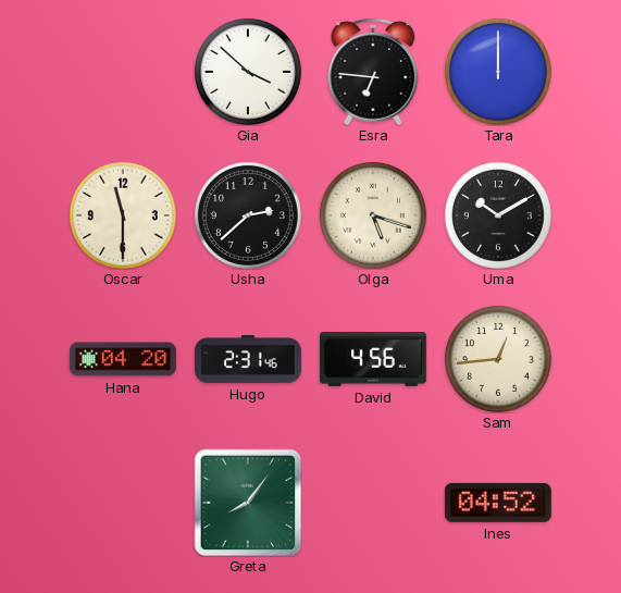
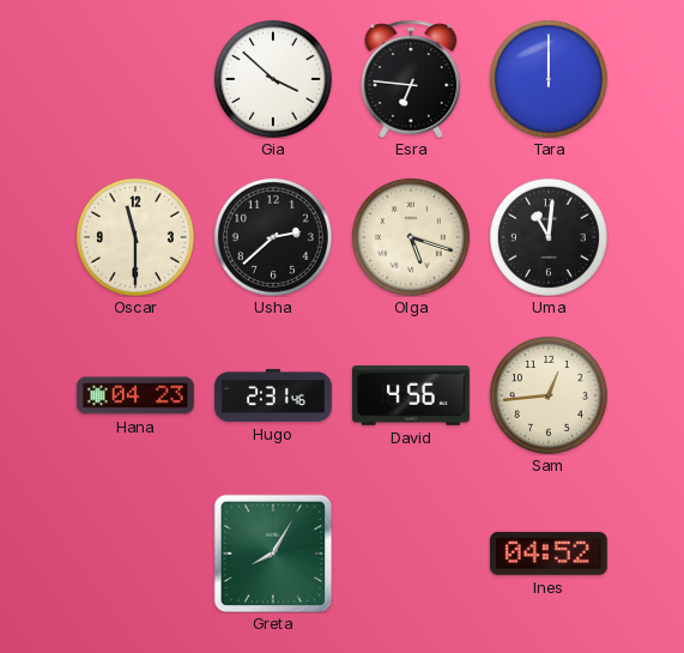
Uma: 10:10 -> 11:01
Hana: 04:20 -> 04:23
Greta: 8:06 -> 8:05
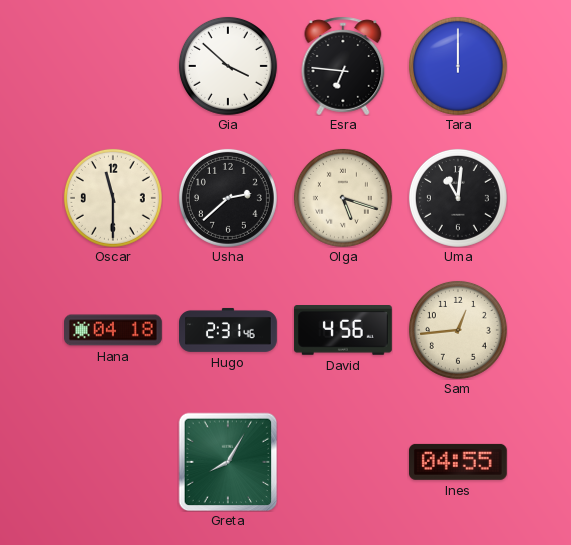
Hana: 04:23 -> 04:18
Ines: 04:52 -> 04:55
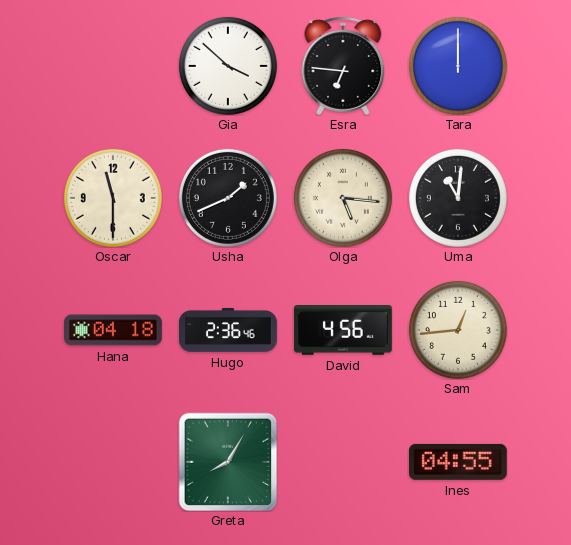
Usha: 2:38 -> 1:41
Olga: 5:18 -> 5:16
Hugo: 2:31 -> 2:36
